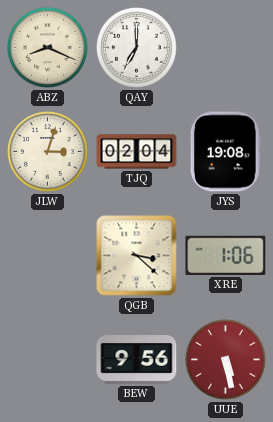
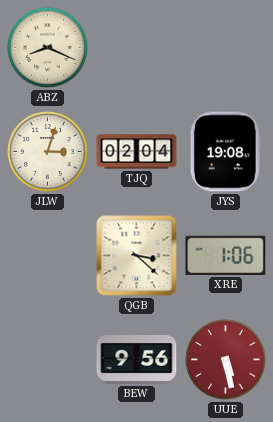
QAY: 7:00 -> none
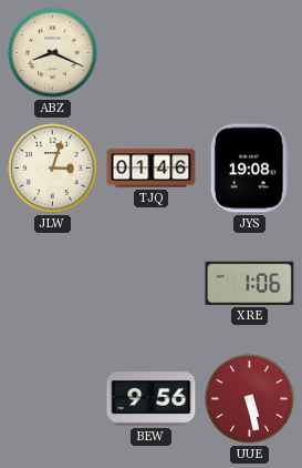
TJQ: 02:04 -> 01:46
QGB: 3:22 -> none
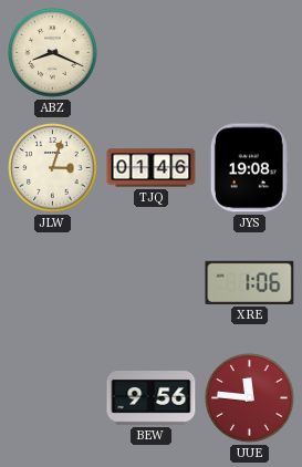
UUE: 5:28 -> 11:46
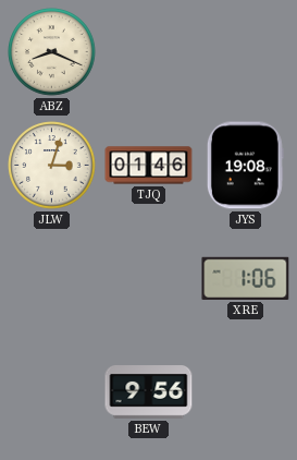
UUE: 11:46 -> none
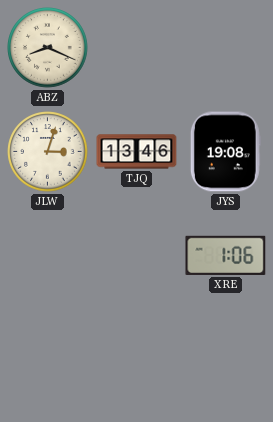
TJQ: 01:46 -> 13:46
BEW: 9:56 -> none
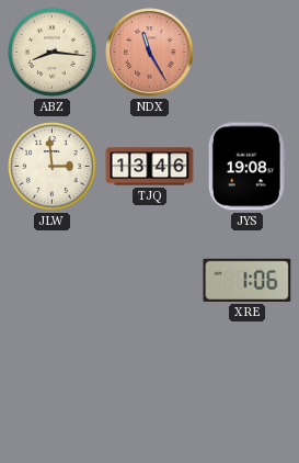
ABZ: 8:19 -> 8:16
NDX: none -> 11:25
JLW: 3:03 -> 2:59
